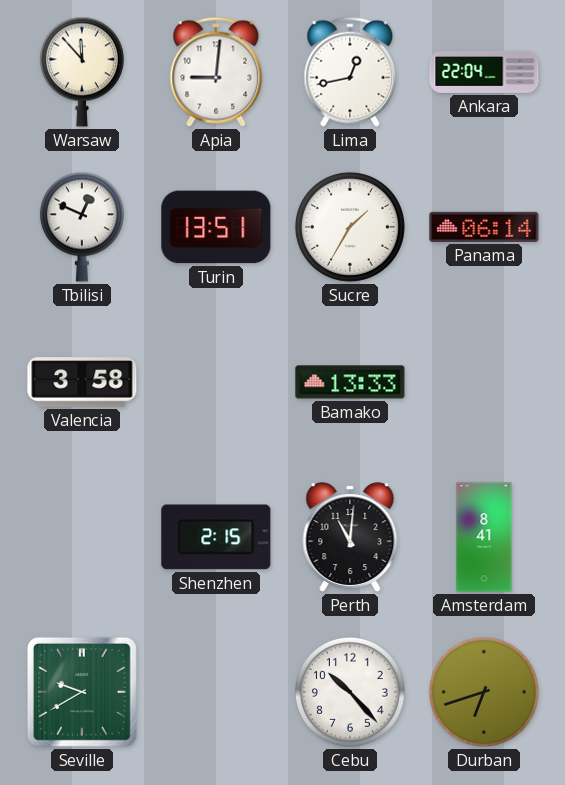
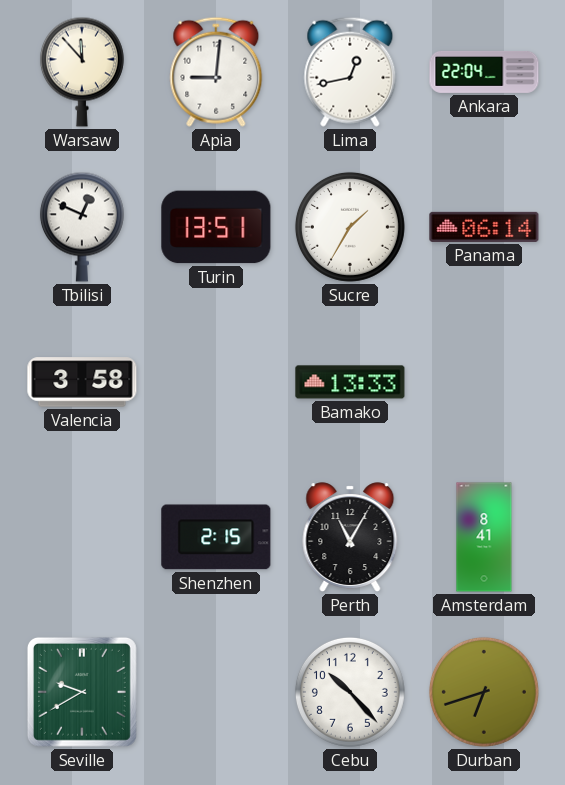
Perth: 11:01 -> 11:05
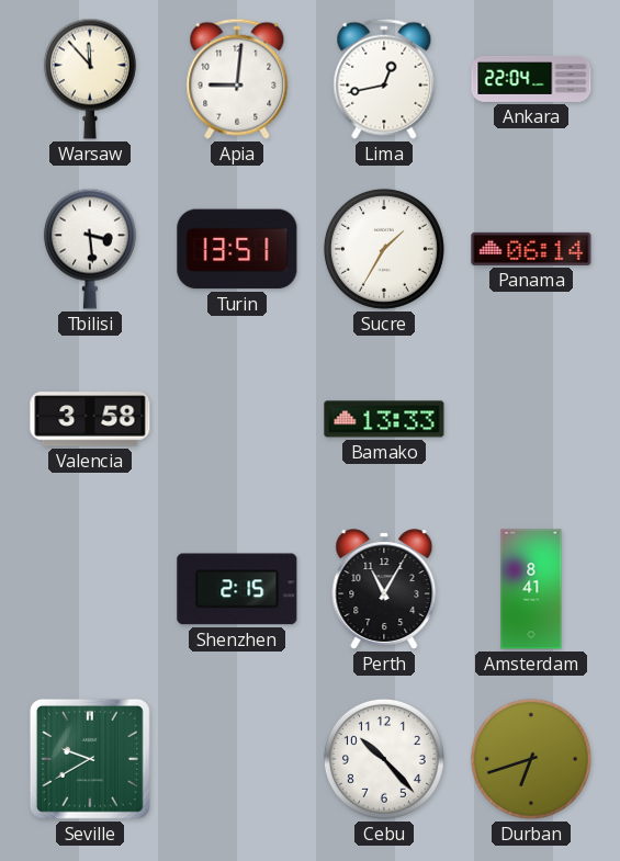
Tbilisi: 12:49 -> 3:29
